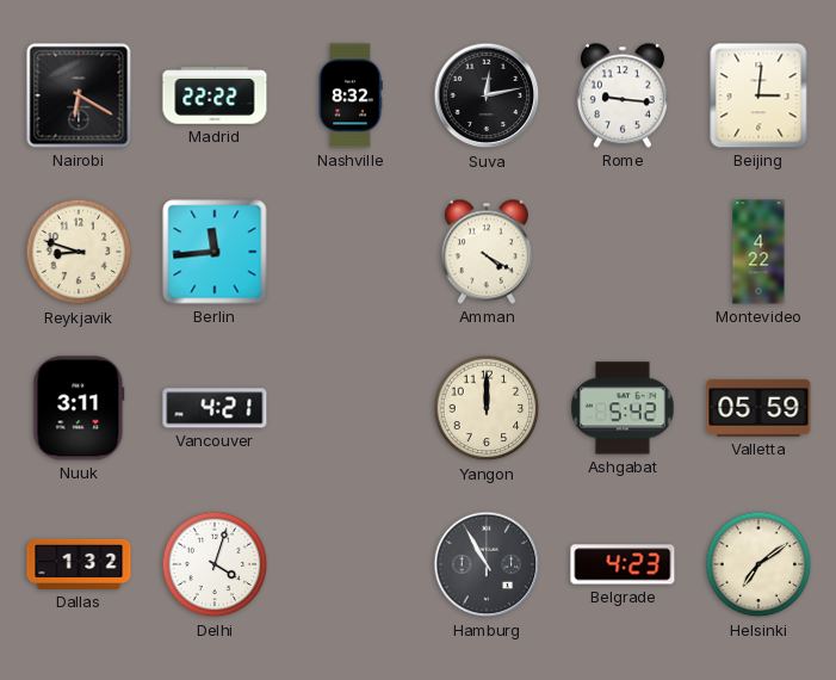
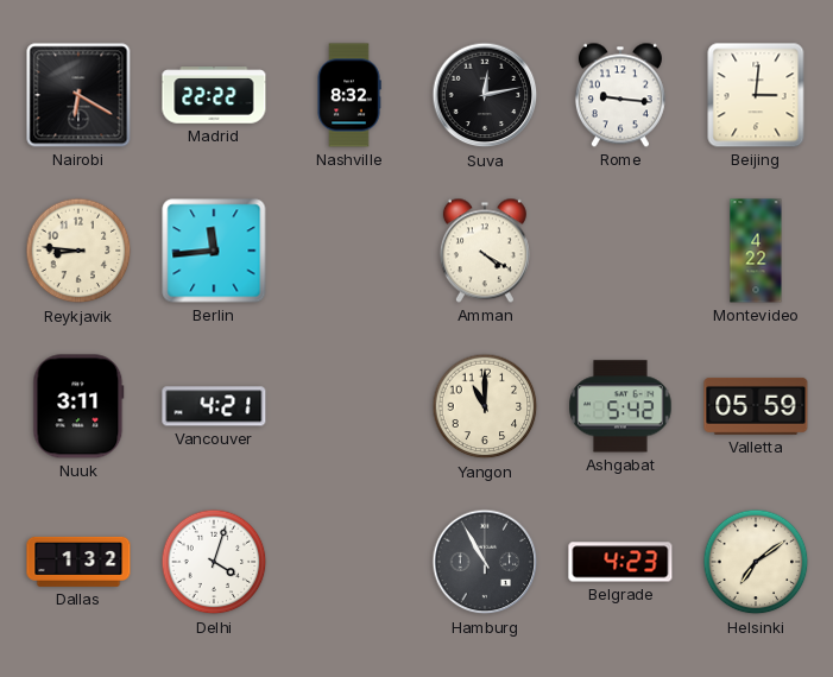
Reykjavik: 8:48 -> 8:46
Yangon: 12:00 -> 11:00
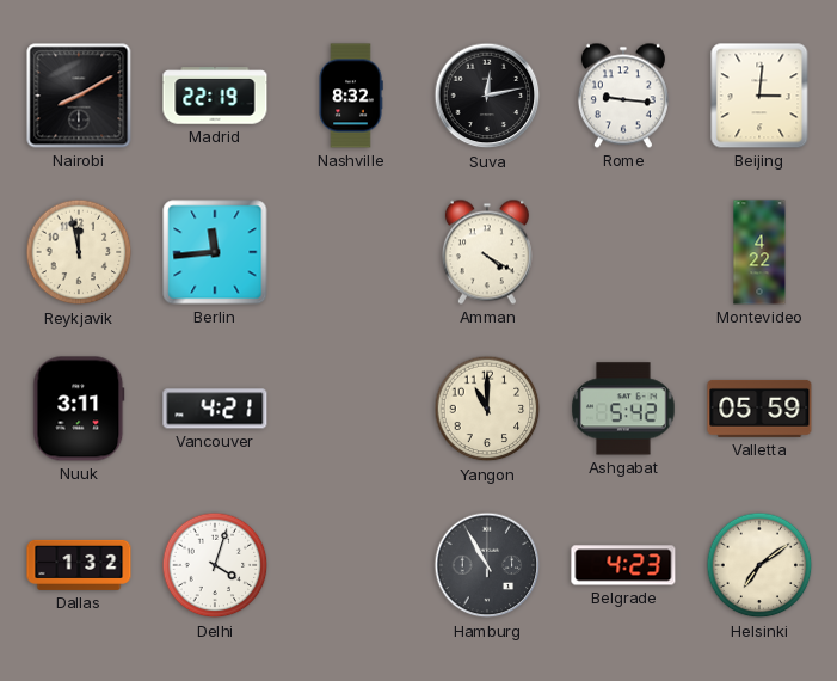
Nairobi: 6:20 -> 8:10
Madrid: 22:22 -> 22:19
Reykjavik: 8:46 -> 11:58
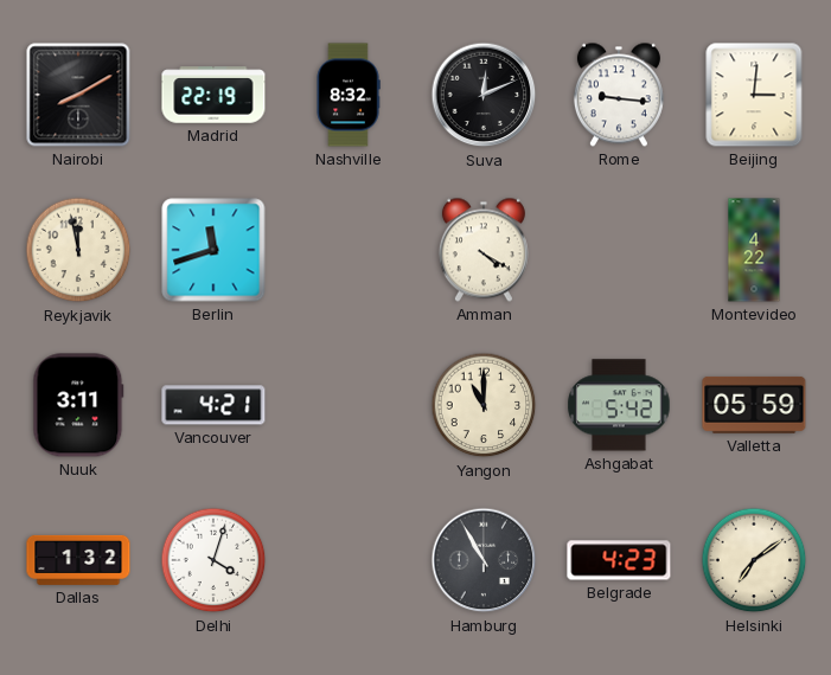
Suva: 12:13 -> 12:11
Berlin: 11:44 -> 11:42
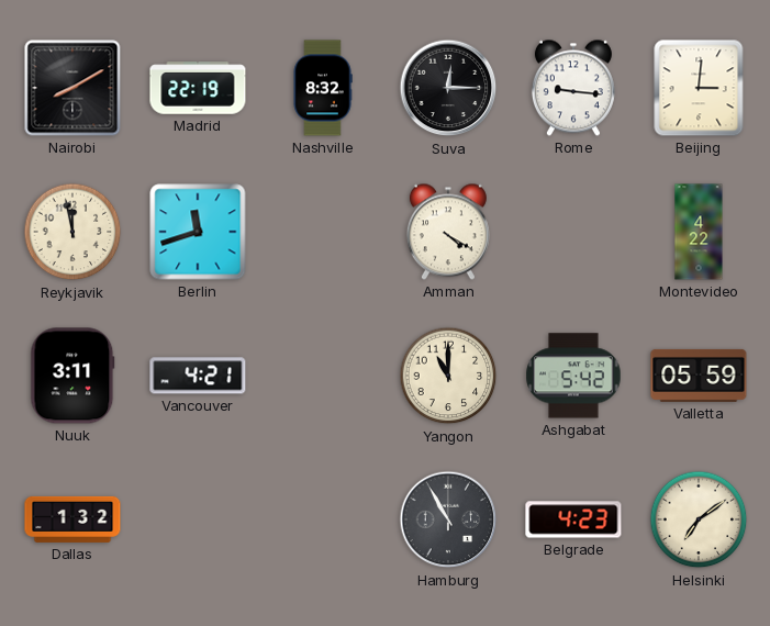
Suva: 12:11 -> 12:15
Delhi: 4:03 -> none
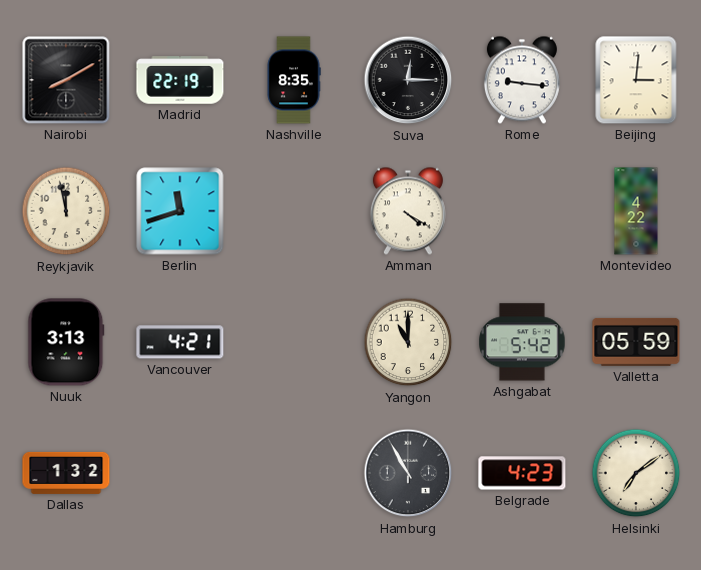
Nashville: 8:32 -> 8:35
Nuuk: 3:11 -> 3:13
